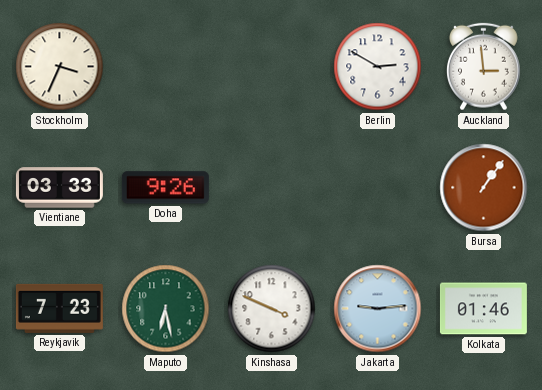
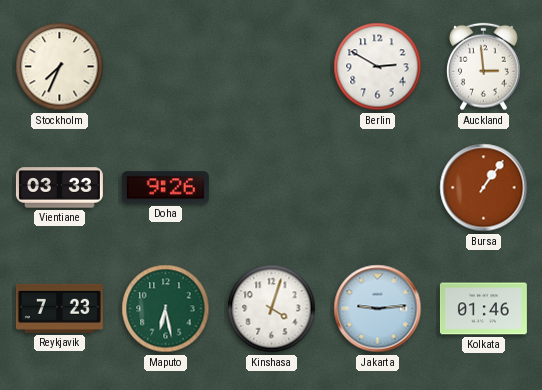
Stockholm: 3:34 -> 7:34
Kinshasa: 3:49 -> 4:03
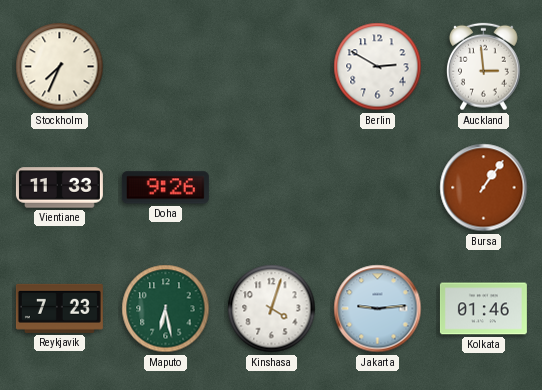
Vientiane: 03:33 -> 11:33
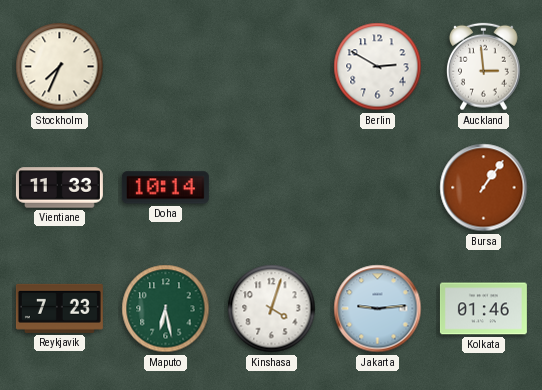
Doha: 9:26 -> 10:14
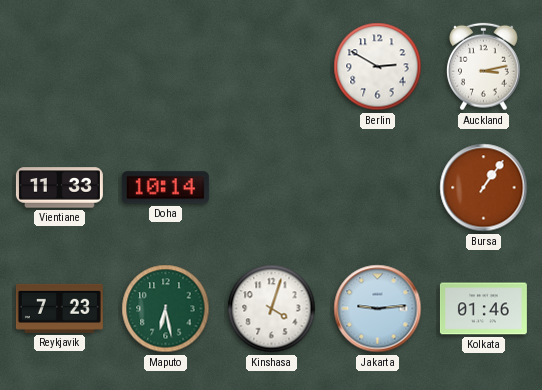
Stockholm: 7:34 -> none
Auckland: 2:59 -> 3:13
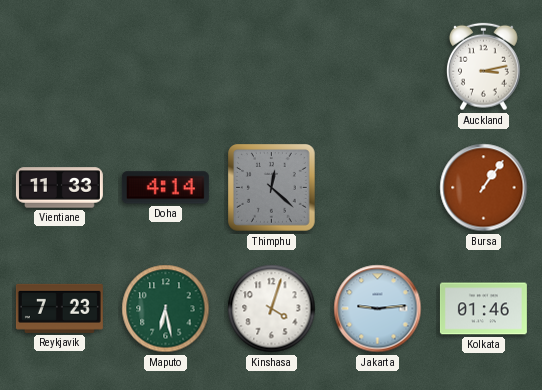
Berlin: 2:50 -> none
Doha: 10:14 -> 4:14
Thimphu: none -> 12:22
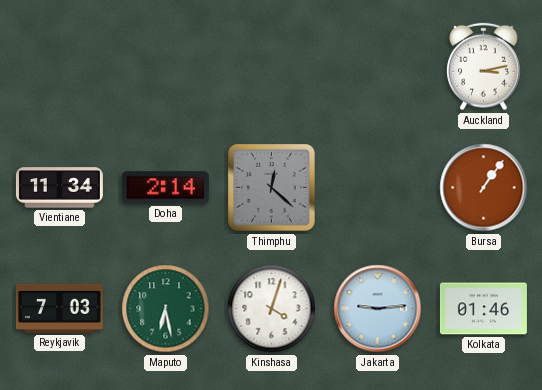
Vientiane: 11:33 -> 11:34
Doha: 4:14 -> 2:14
Reykjavik: 7:23 -> 7:03
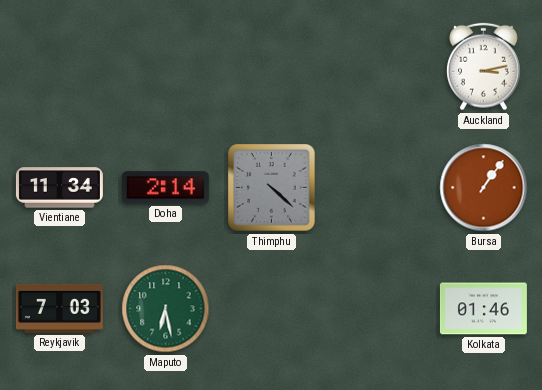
Thimphu: 12:22 -> 4:22
Kinshasa: 4:03 -> none
Jakarta: 9:14 -> none
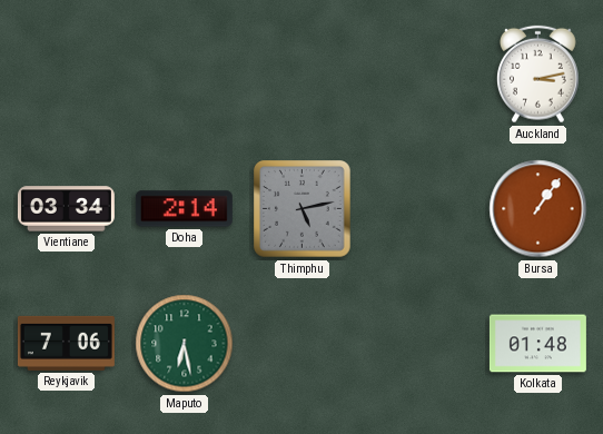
Vientiane: 11:34 -> 03:34
Thimphu: 4:22 -> 5:13
Reykjavik: 7:03 -> 7:06
Kolkata: 01:46 -> 01:48
